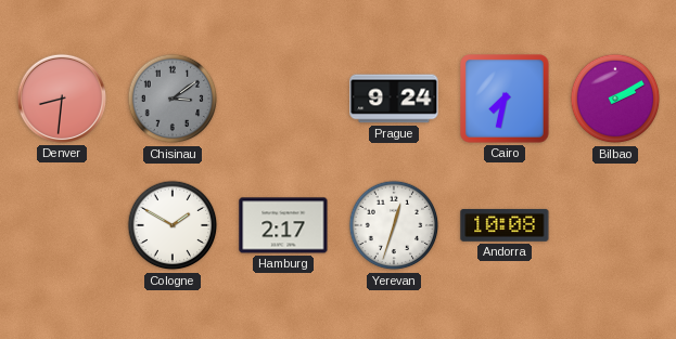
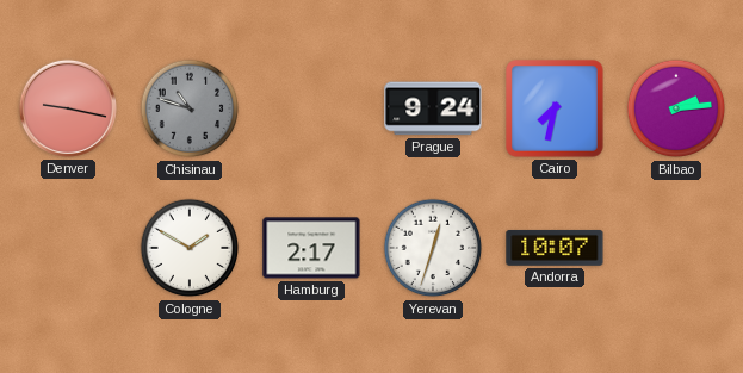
Denver: 8:31 -> 9:17
Chisinau: 3:09 -> 10:48
Bilbao: 2:10 -> 2:14
Andorra: 10:08 -> 10:07
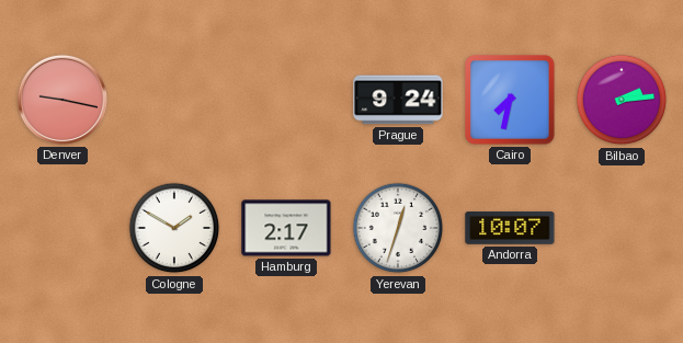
Chisinau: 10:48 -> none
